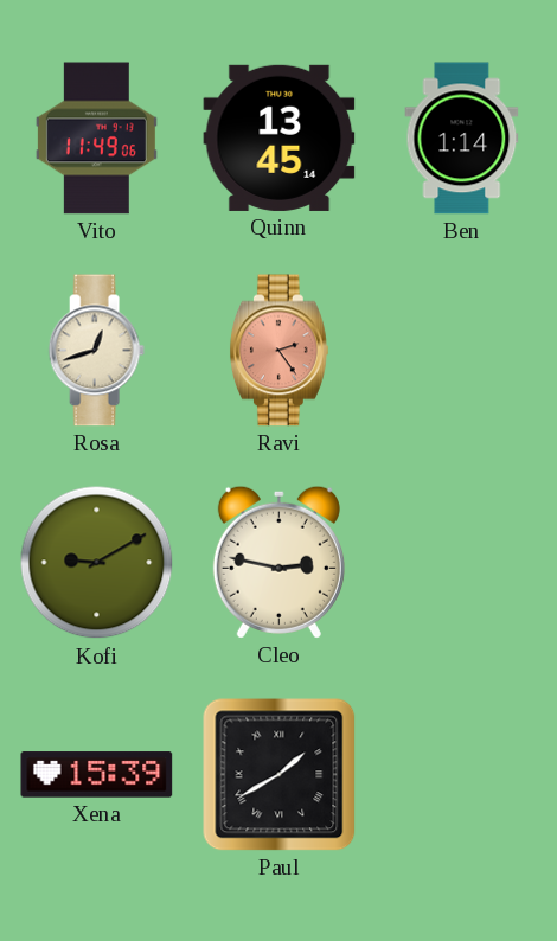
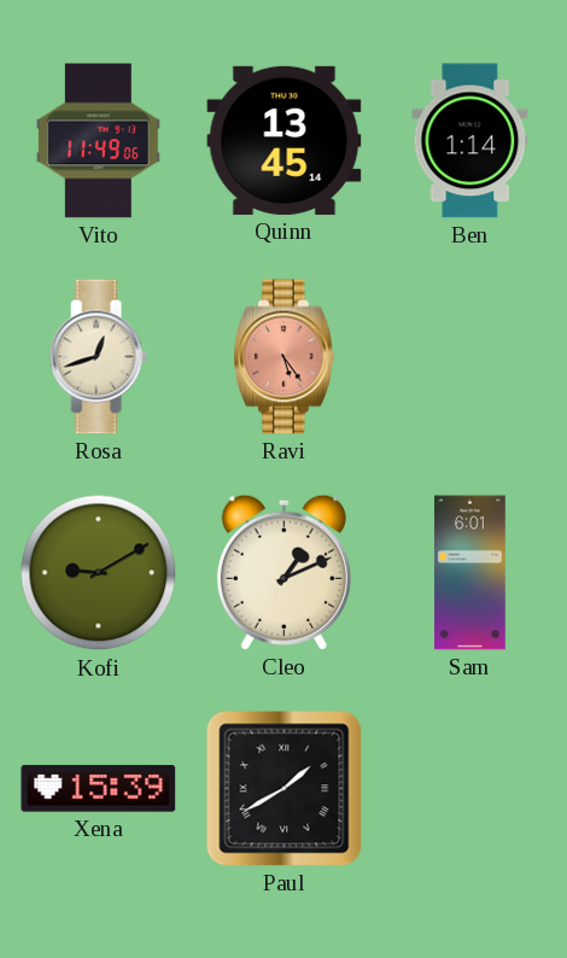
Ravi: 2:24 -> 5:24
Cleo: 2:47 -> 1:11
Sam: none -> 6:01
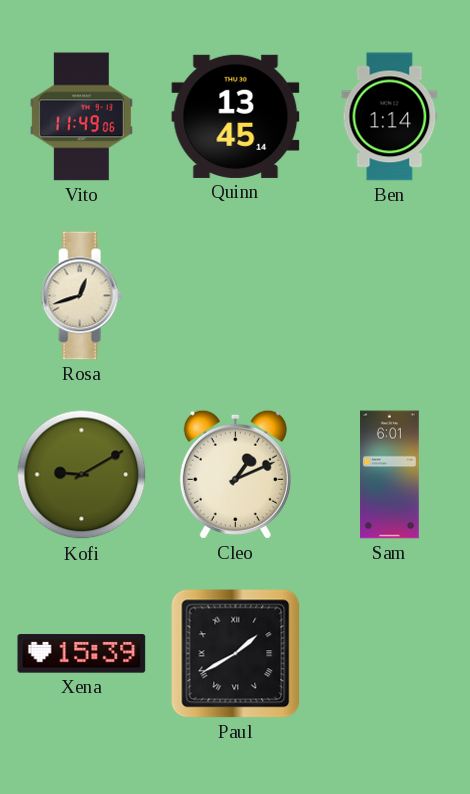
Ravi: 5:24 -> none
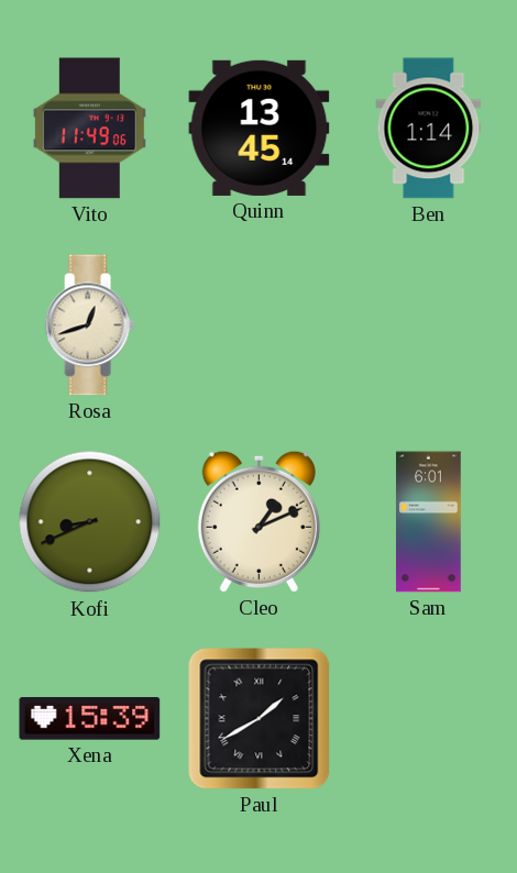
Kofi: 9:10 -> 8:41
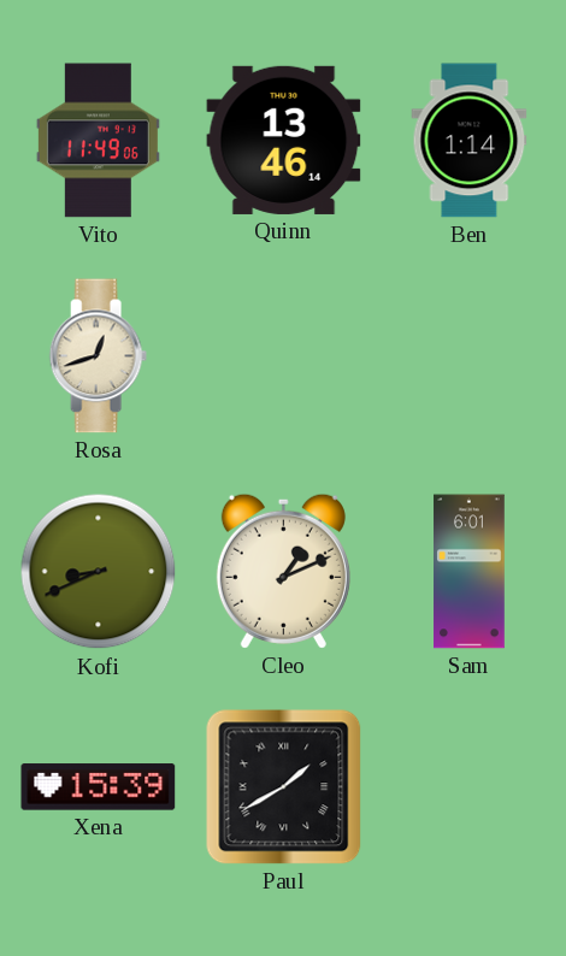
Quinn: 13:45 -> 13:46
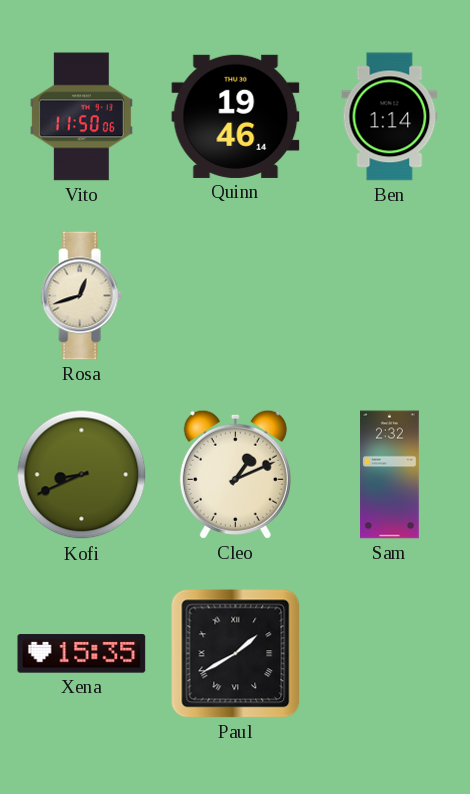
Vito: 11:49 -> 11:50
Quinn: 13:46 -> 19:46
Sam: 6:01 -> 2:32
Xena: 15:39 -> 15:35
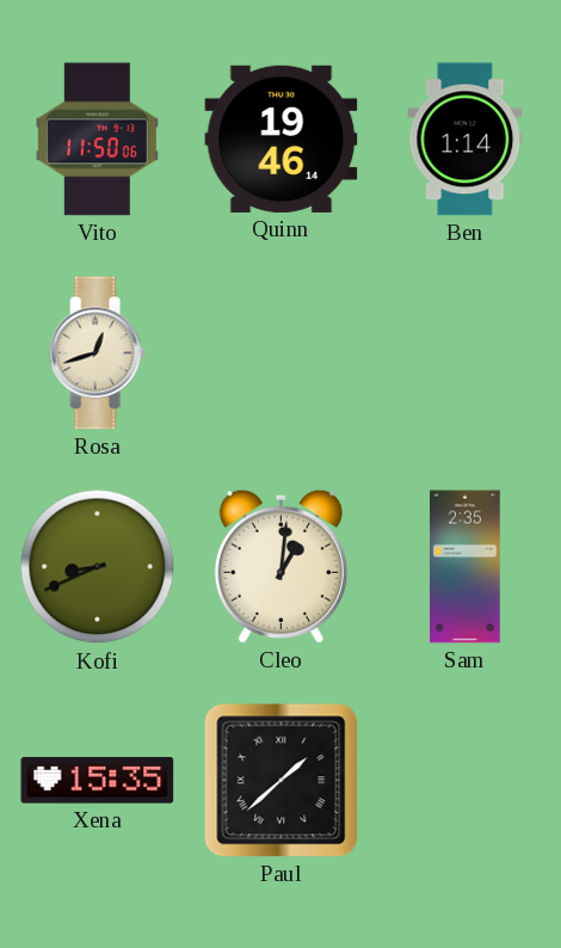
Cleo: 1:11 -> 1:01
Sam: 2:32 -> 2:35
Paul: 1:40 -> 1:38
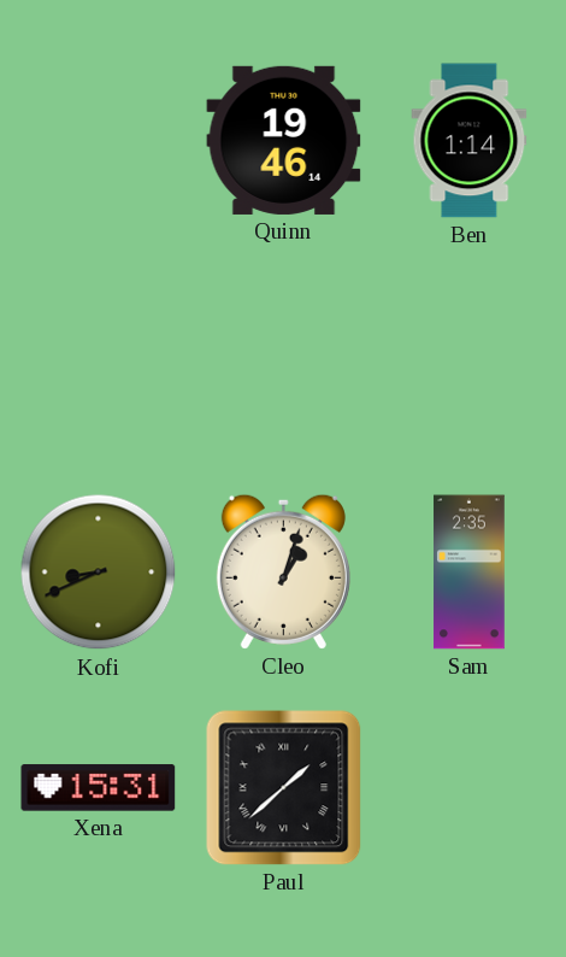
Vito: 11:50 -> none
Rosa: 12:42 -> none
Cleo: 1:01 -> 1:03
Xena: 15:35 -> 15:31
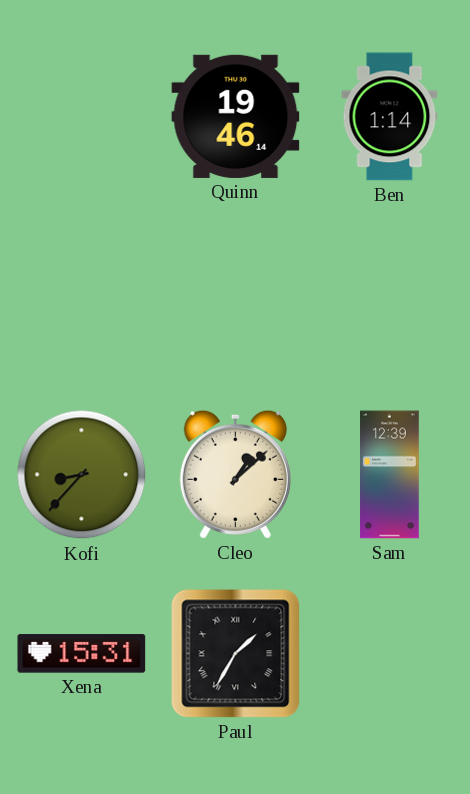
Kofi: 8:41 -> 8:37
Cleo: 1:03 -> 1:08
Sam: 2:35 -> 12:39
Paul: 1:38 -> 1:35
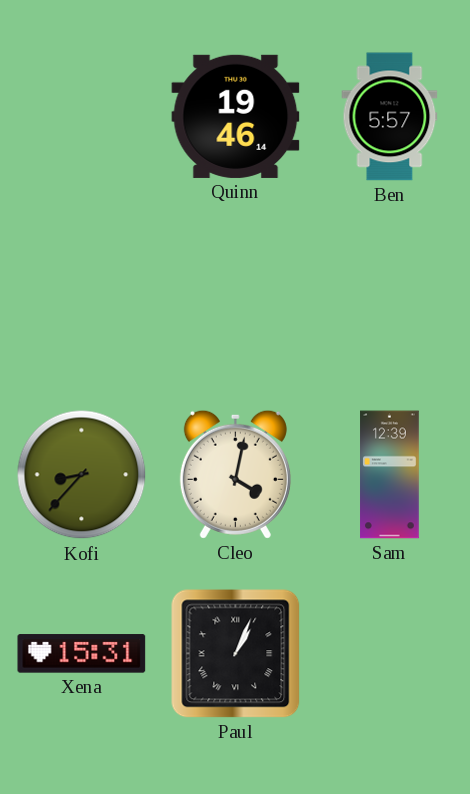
Ben: 1:14 -> 5:57
Cleo: 1:08 -> 4:02
Paul: 1:35 -> 1:04
